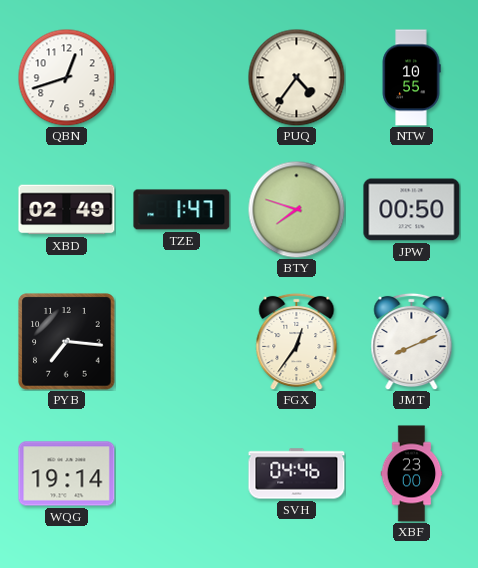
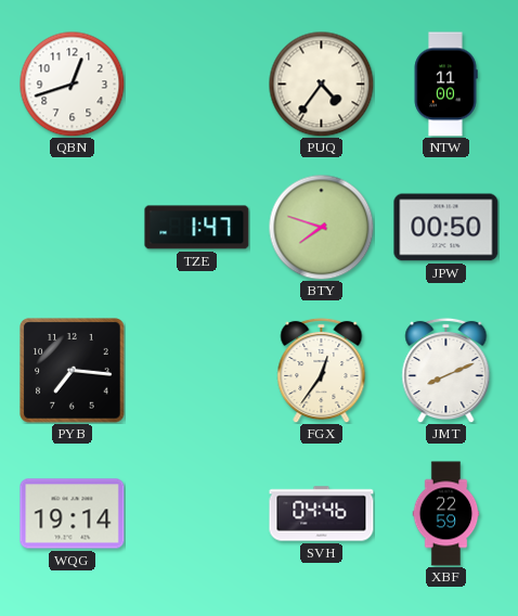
NTW: 10:55 -> 11:00
XBD: 02:49 -> none
XBF: 23:00 -> 22:59
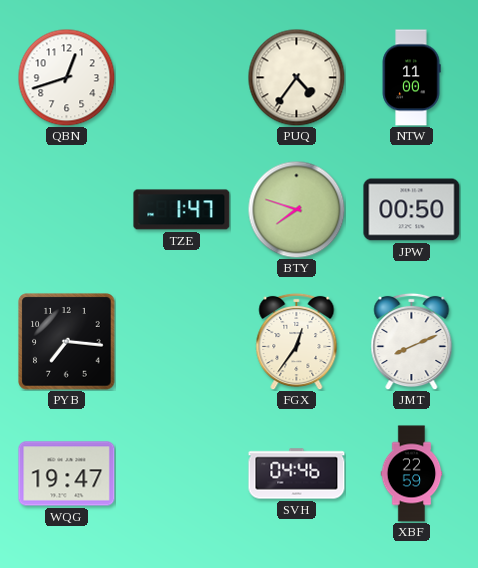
WQG: 19:14 -> 19:47
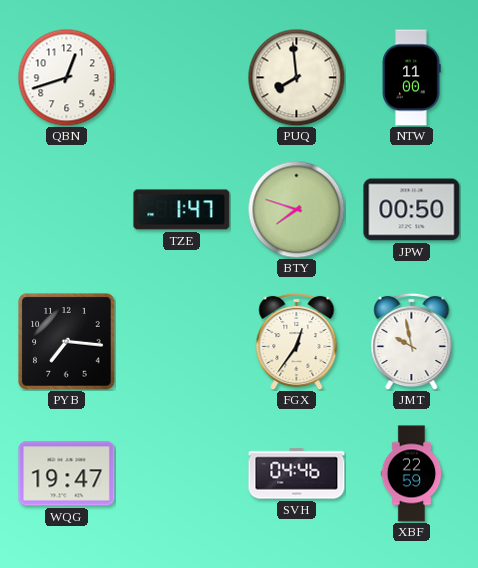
PUQ: 4:36 -> 7:59
JMT: 8:11 -> 9:58
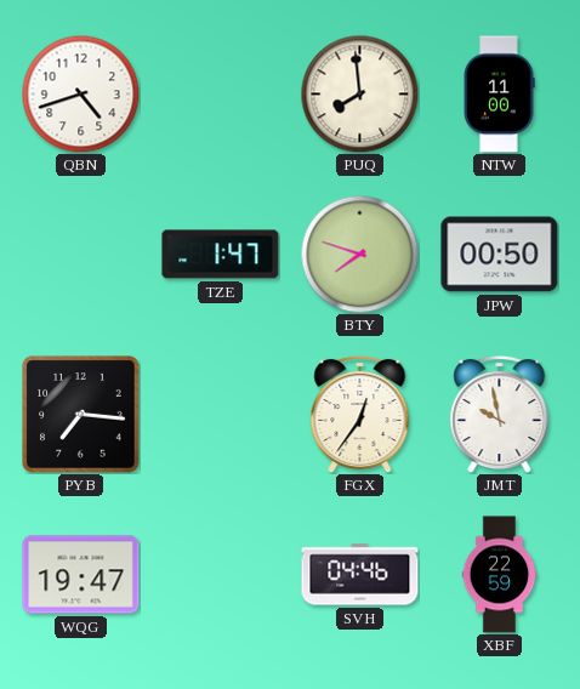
QBN: 12:42 -> 4:42
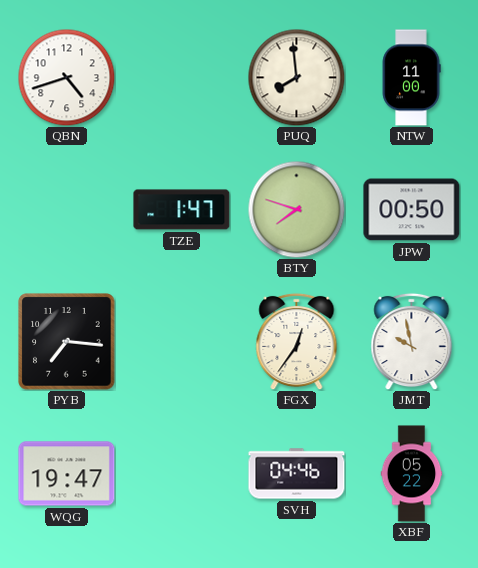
XBF: 22:59 -> 05:22
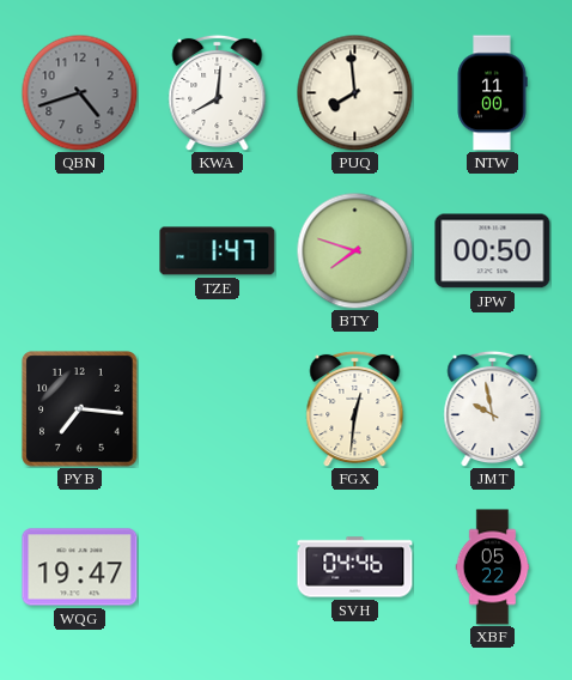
QBN dial: white -> grey
KWA: none -> 8:01
FGX: 12:36 -> 12:31
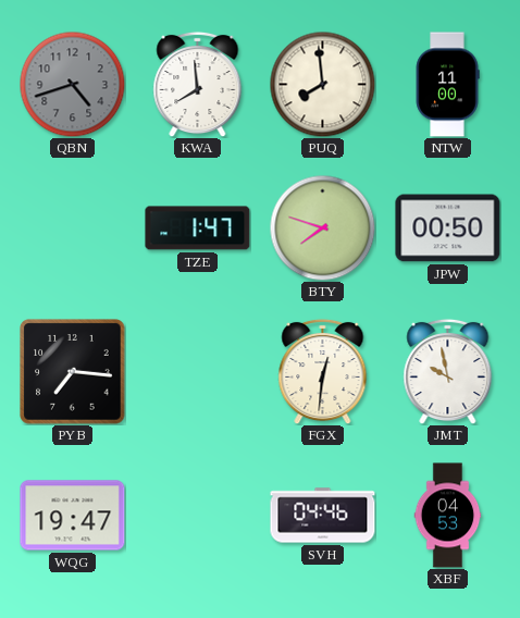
KWA: 8:01 -> 7:59
XBF: 05:22 -> 04:53
